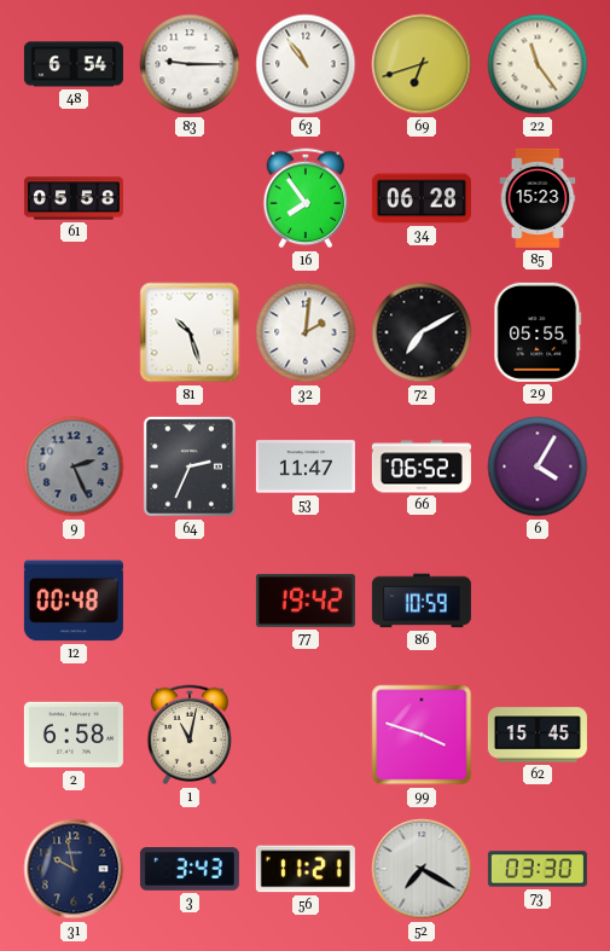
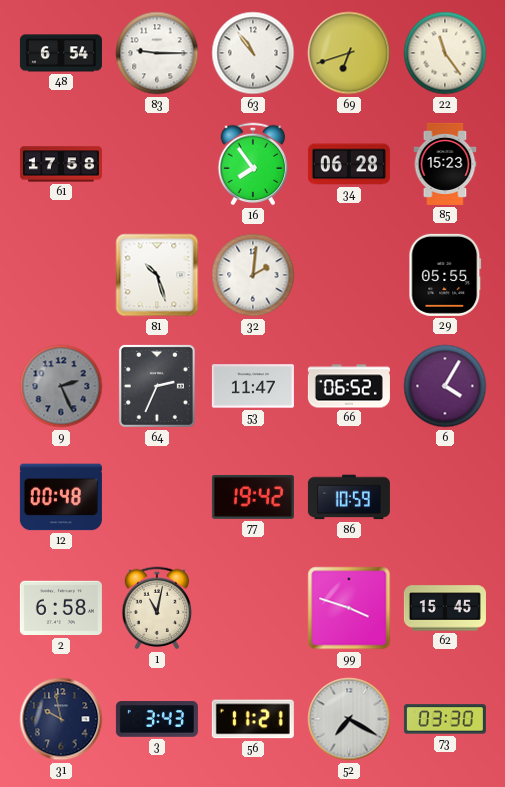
61: 05:58 -> 17:58
72: 7:10 -> none
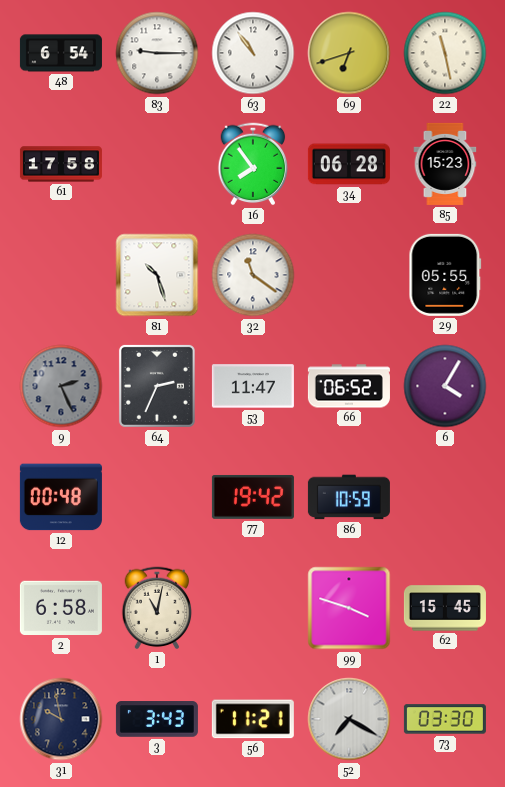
22: 11:24 -> 11:28
32: 2:01 -> 11:21
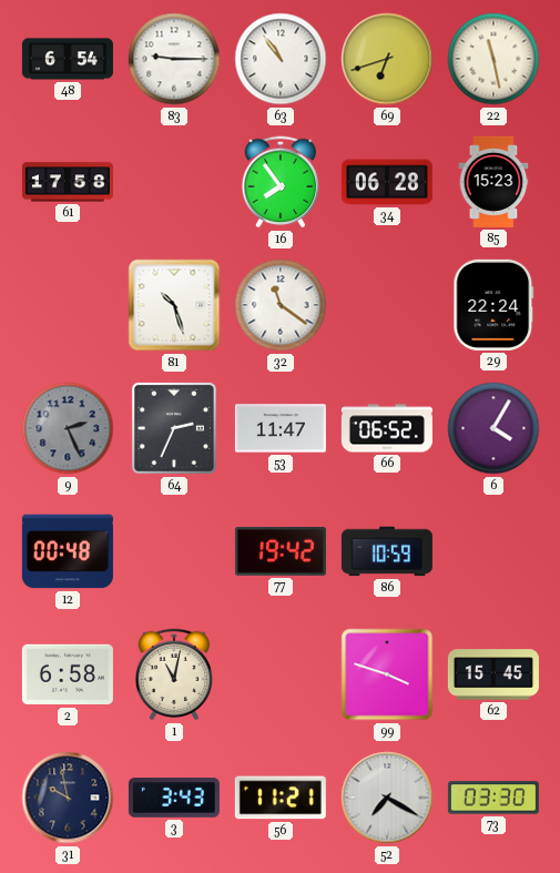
29: 05:55 -> 22:24
